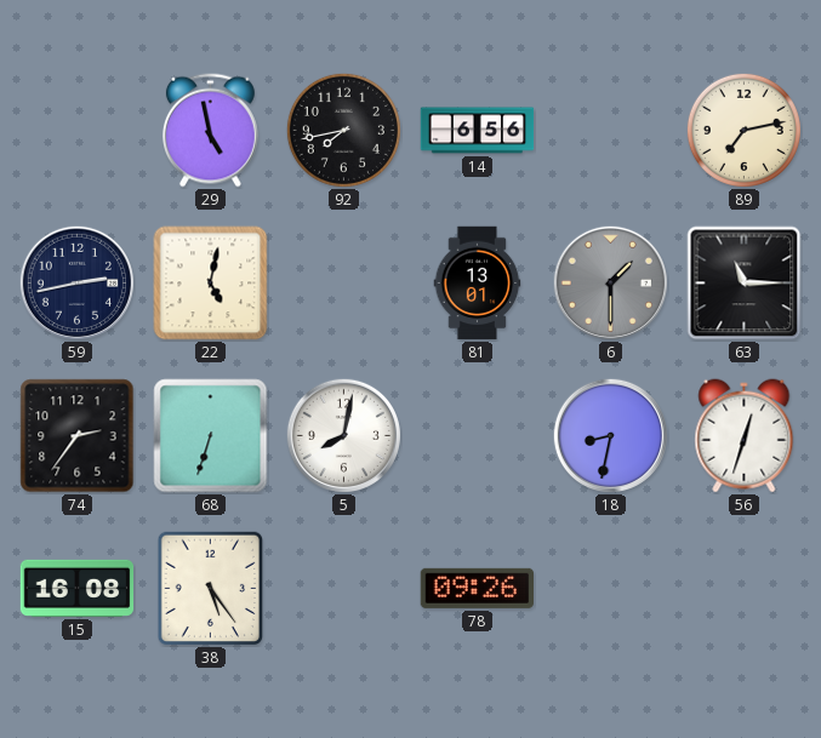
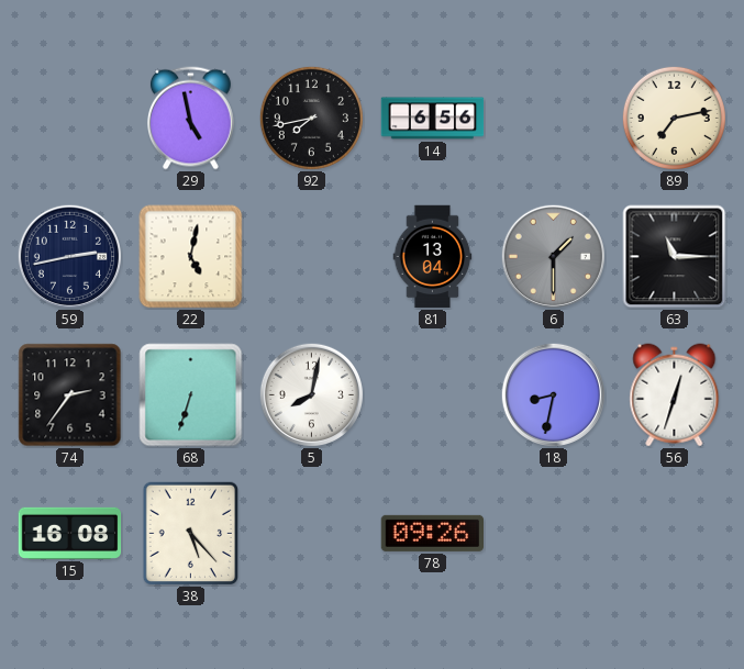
81: 13:01 -> 13:04
38: 5:24 -> 5:23
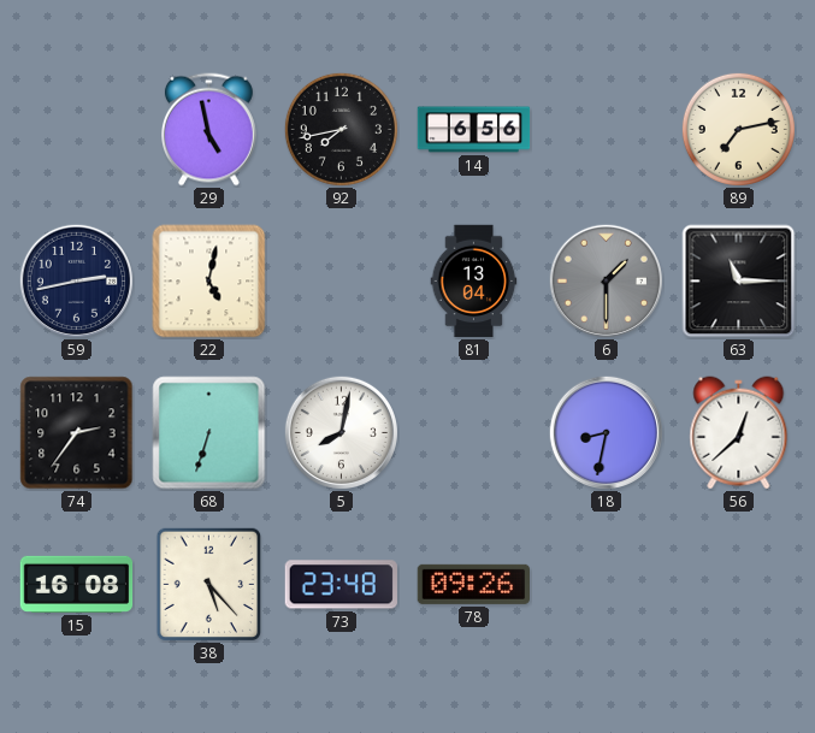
56: 12:33 -> 12:38
73: none -> 23:48
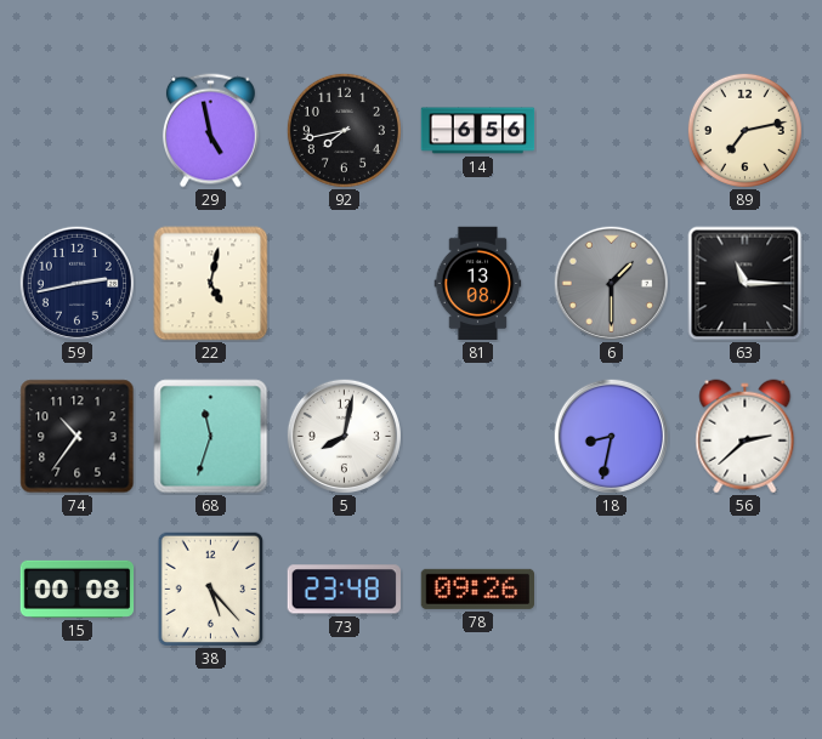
81: 13:04 -> 13:08
74: 2:36 -> 10:36
68: 6:33 -> 11:33
56: 12:38 -> 2:38
15: 16:08 -> 00:08
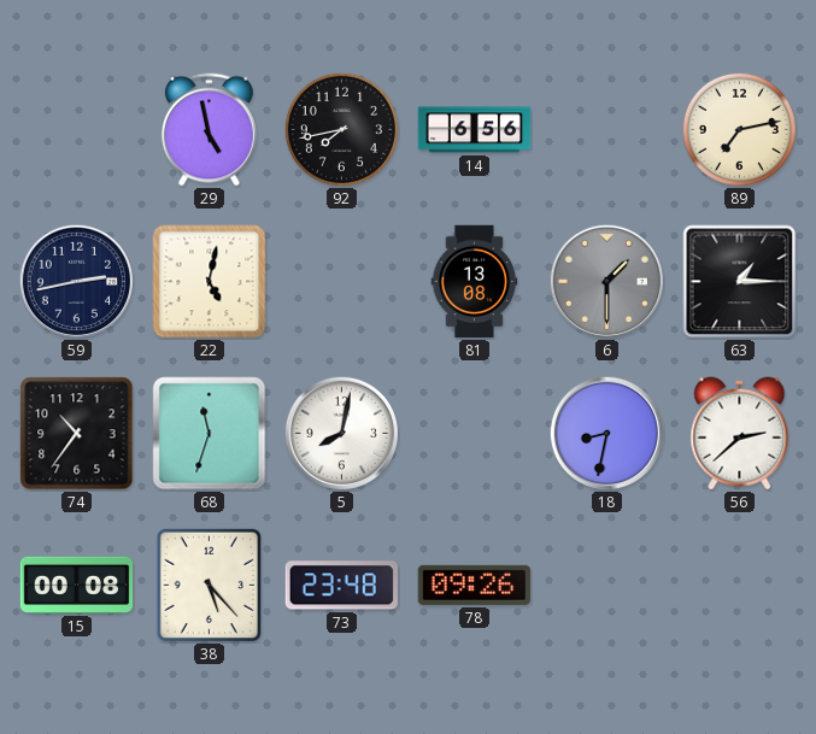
63: 11:15 -> 1:15
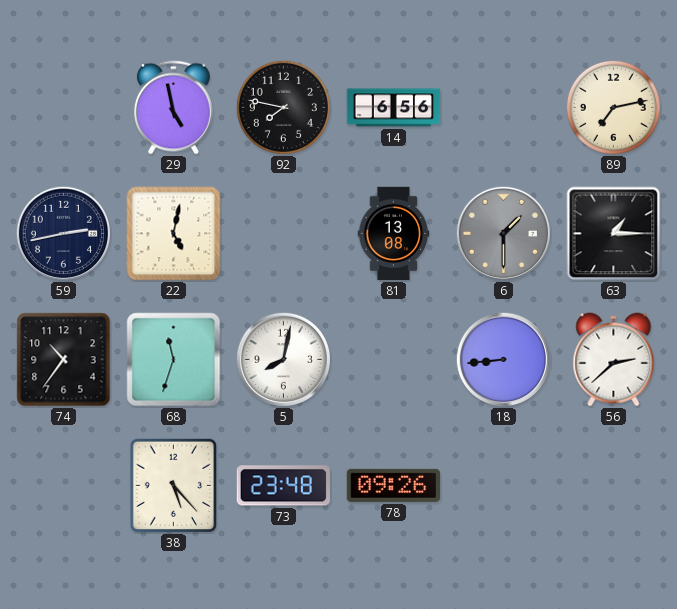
92: 7:43 -> 7:47
18: 8:32 -> 8:44
15: 00:08 -> none
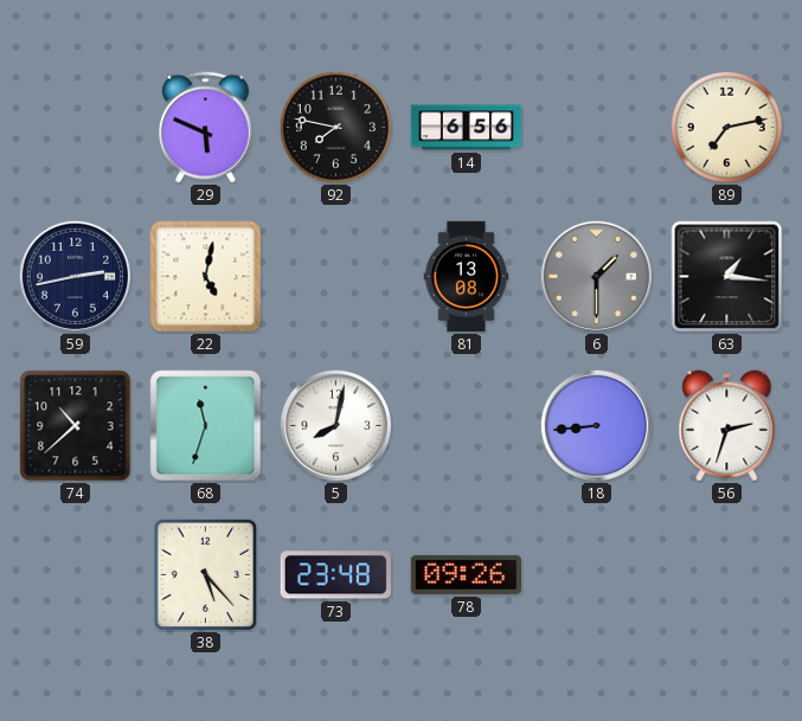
29: 4:58 -> 5:49
63: 1:15 -> 1:16
74: 10:36 -> 10:38
56: 2:38 -> 2:33
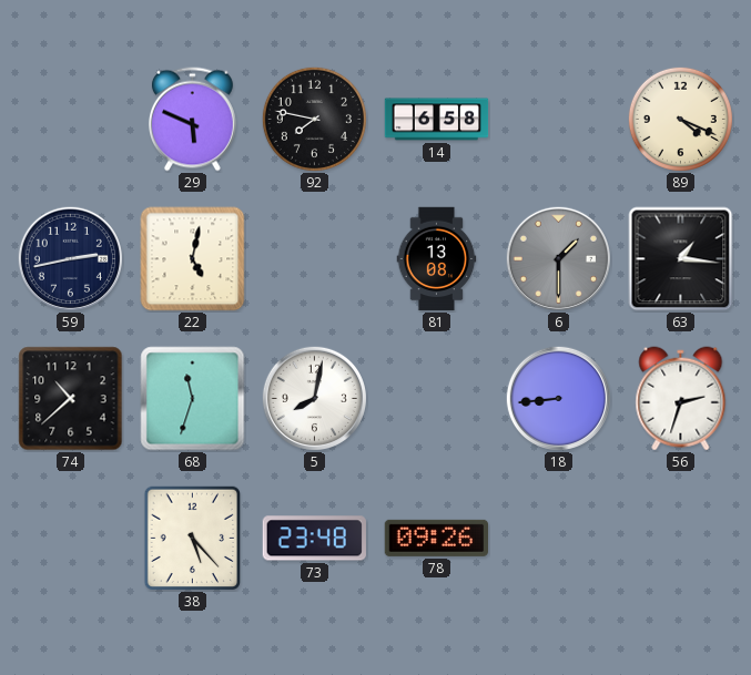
14: 6:56 -> 6:58
89: 7:13 -> 4:19
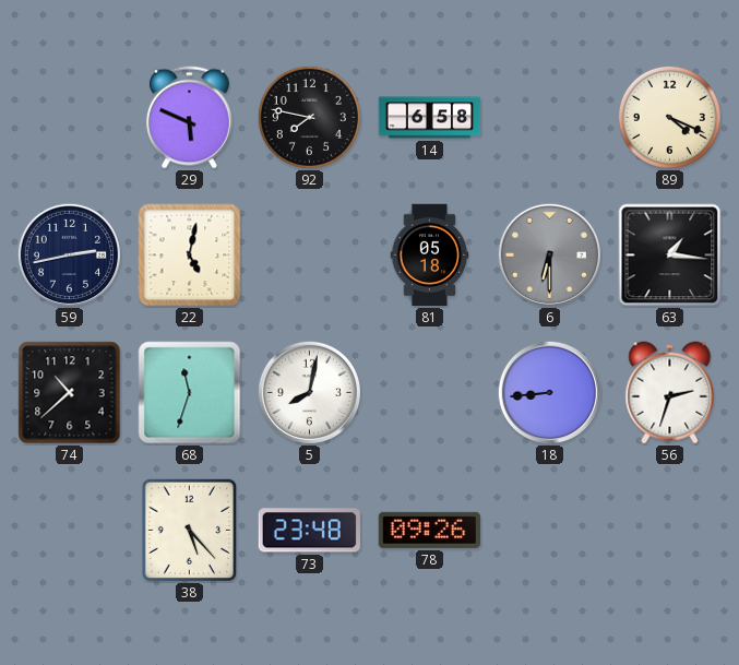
81: 13:08 -> 05:18
6: 1:30 -> 6:30
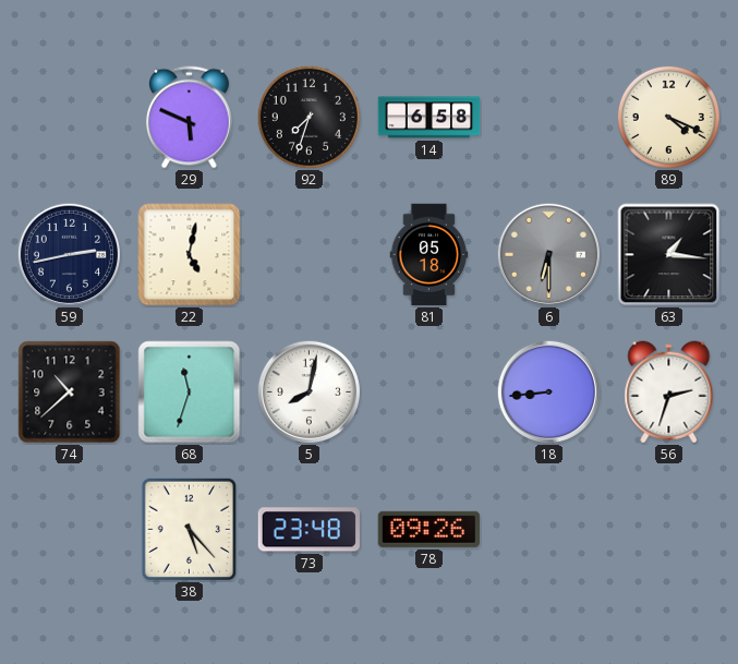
92: 7:47 -> 7:33
